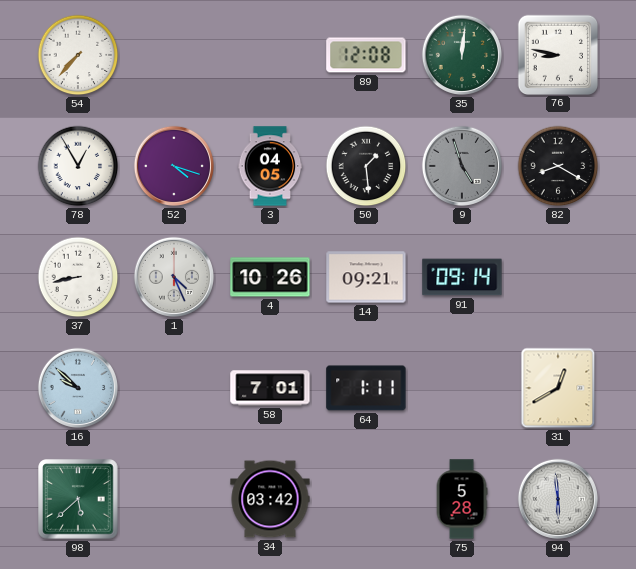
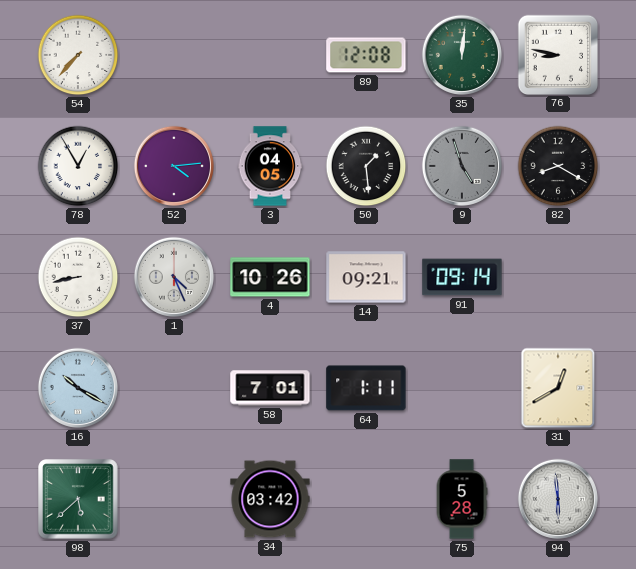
52: 4:18 -> 4:14
16: 9:52 -> 10:20
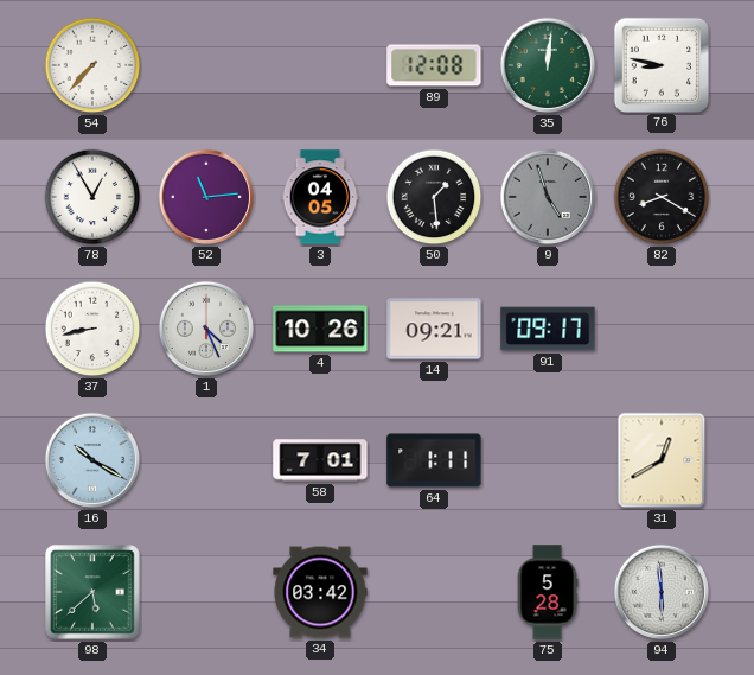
52: 4:14 -> 11:14
91: 09:14 -> 09:17
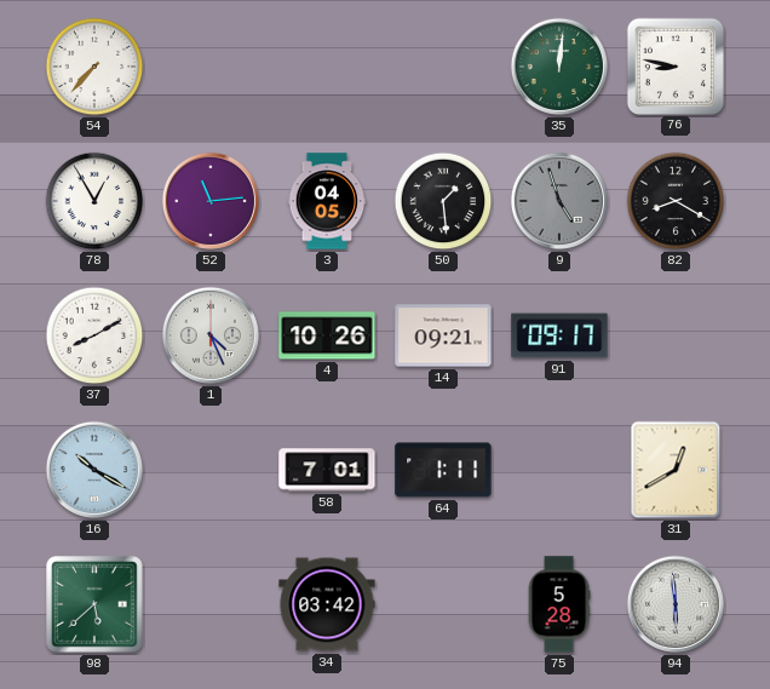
89: 12:08 -> none
37: 8:43 -> 8:10
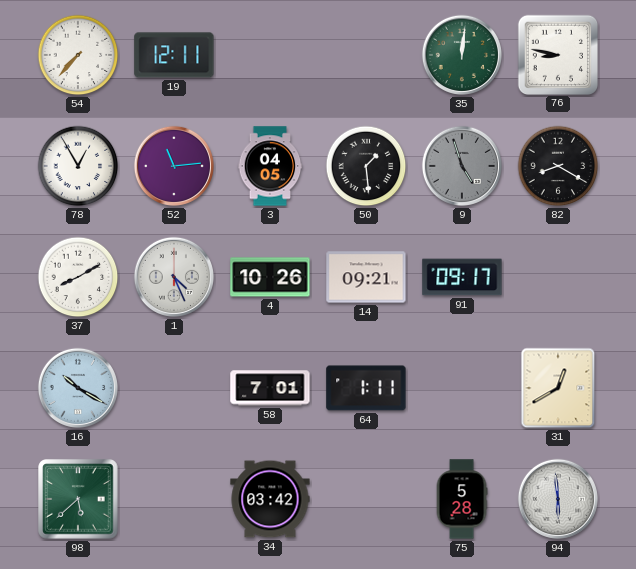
19: none -> 12:11
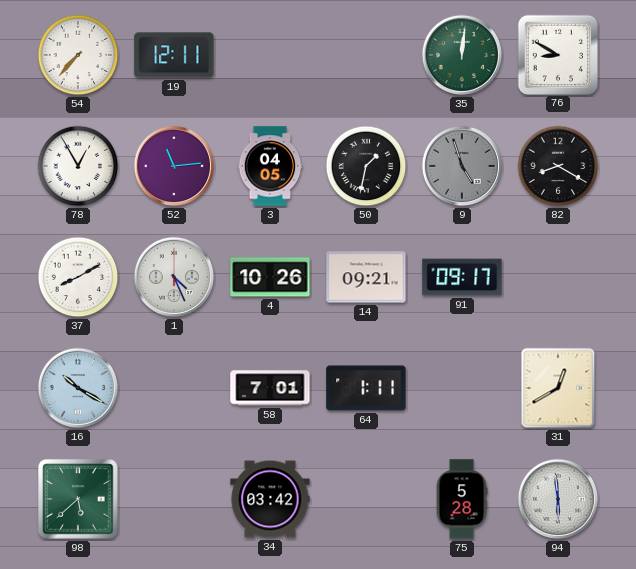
76: 8:47 -> 8:50
50: 1:29 -> 1:32
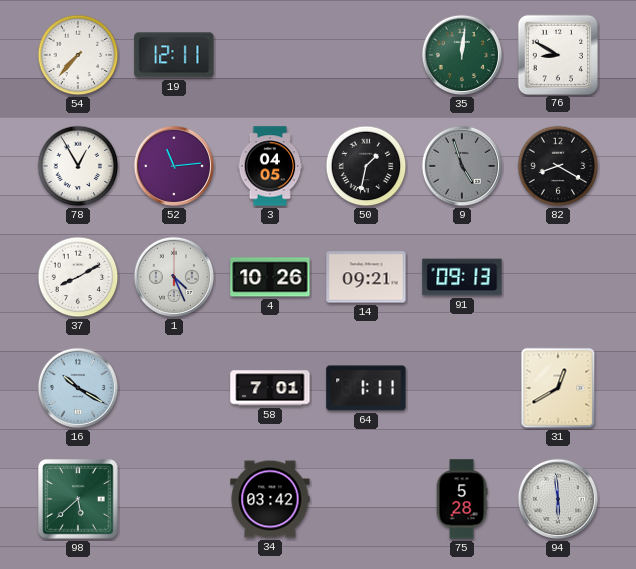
91: 09:17 -> 09:13
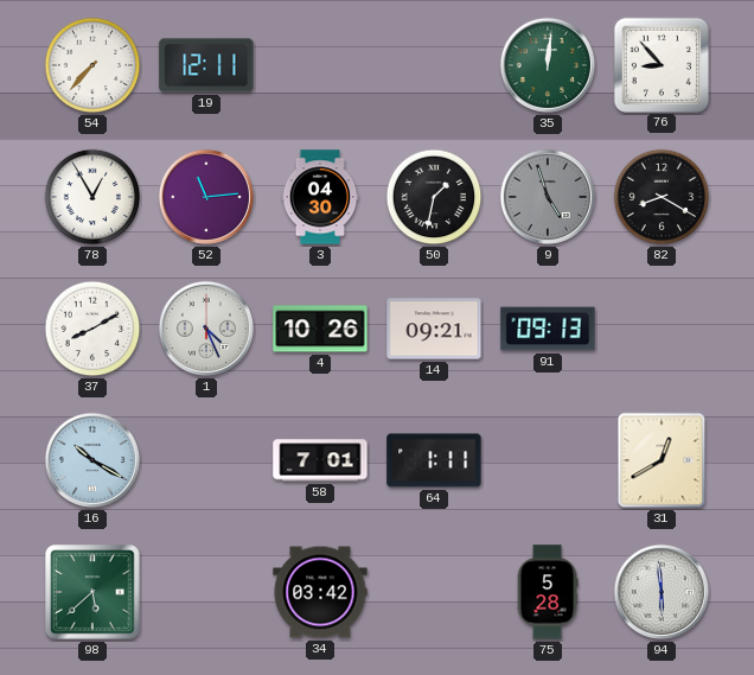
76: 8:50 -> 8:53
3: 04:05 -> 04:30
